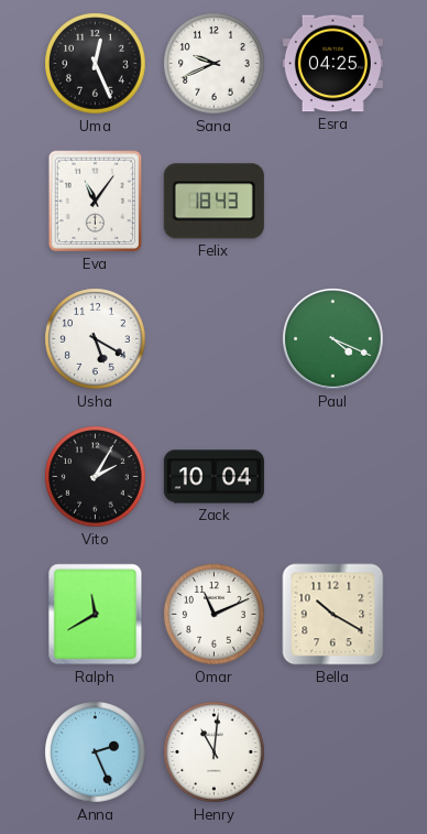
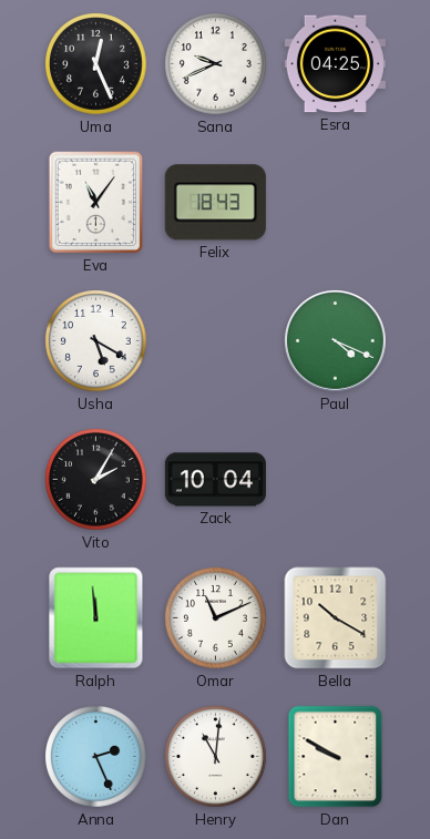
Ralph: 11:40 -> 11:59
Dan: none -> 9:50
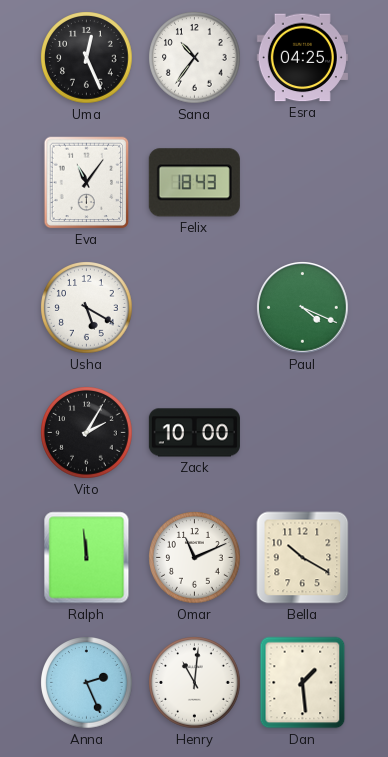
Sana: 9:41 -> 10:36
Zack: 10:04 -> 10:00
Dan: 9:50 -> 1:29
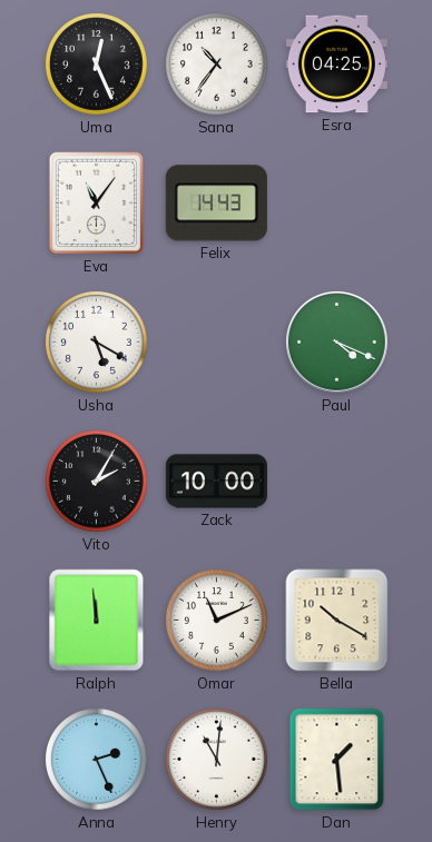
Felix: 18:43 -> 14:43
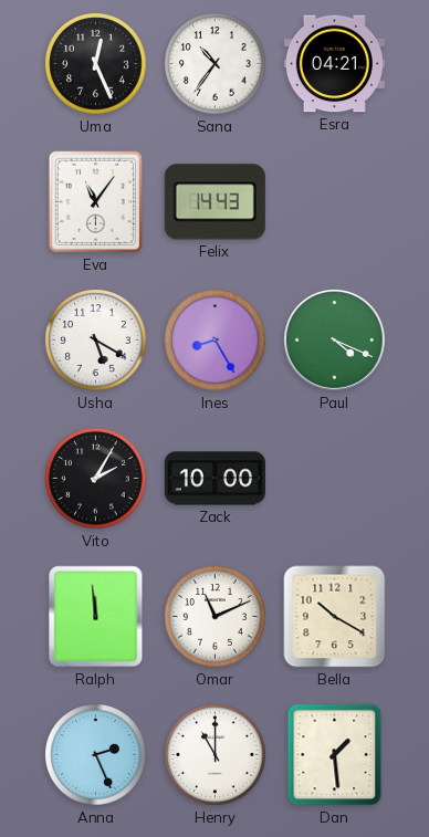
Esra: 04:25 -> 04:21
Ines: none -> 8:25
Henry: 11:01 -> 11:00
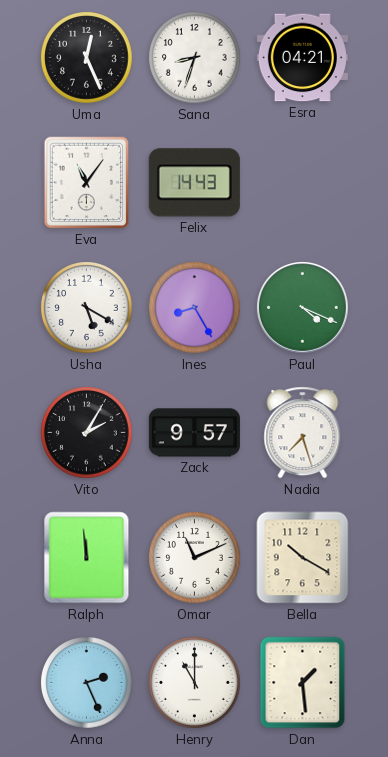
Sana: 10:36 -> 8:33
Zack: 10:00 -> 9:57
Nadia: none -> 7:27
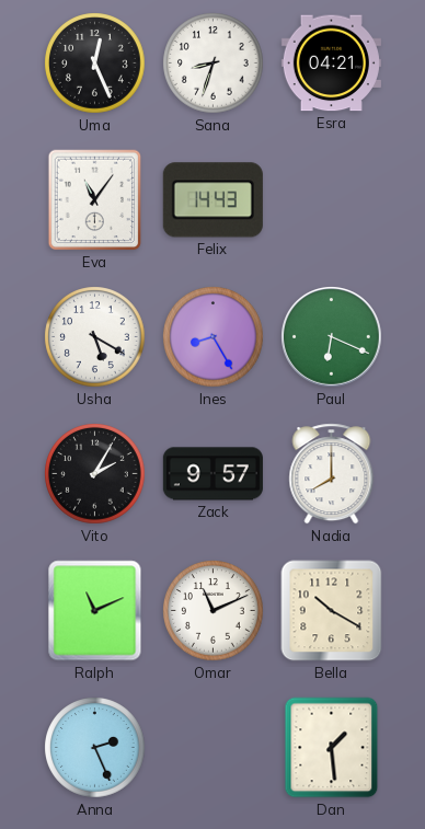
Paul: 4:19 -> 6:19
Nadia: 7:27 -> 8:00
Ralph: 11:59 -> 11:11
Henry: 11:00 -> none
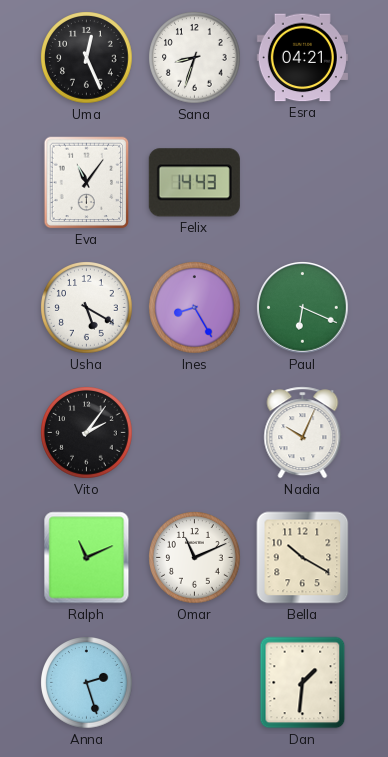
Vito: 2:05 -> 2:06
Zack: 9:57 -> none
Nadia: 8:00 -> 10:04
Anna: 2:26 -> 2:27
Dan: 1:29 -> 1:31
